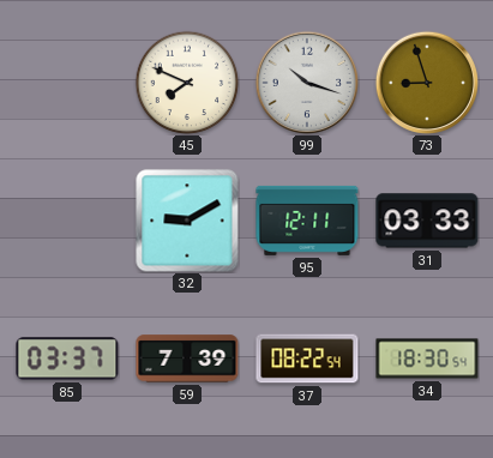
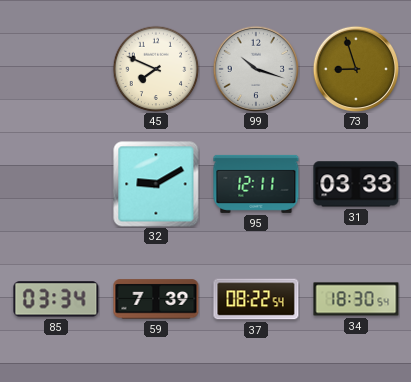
85: 03:37 -> 03:34
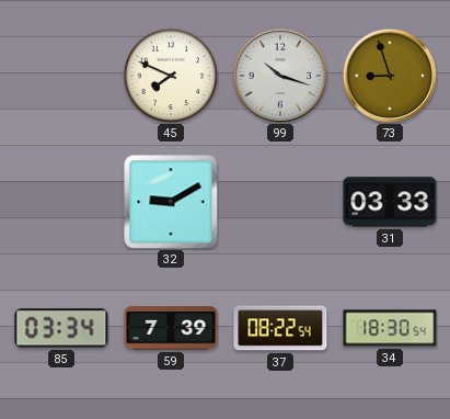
95: 12:11 -> none
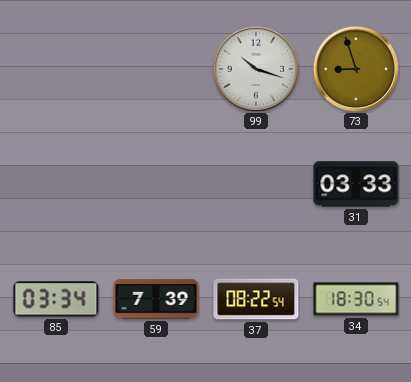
45: 7:49 -> none
32: 9:10 -> none
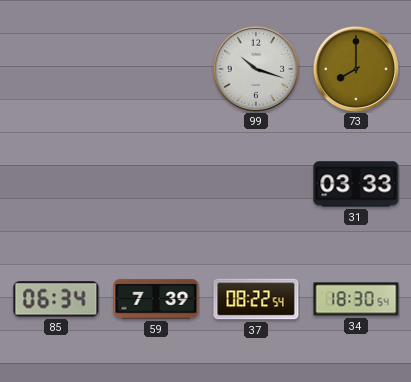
73: 8:57 -> 8:00
85: 03:34 -> 06:34
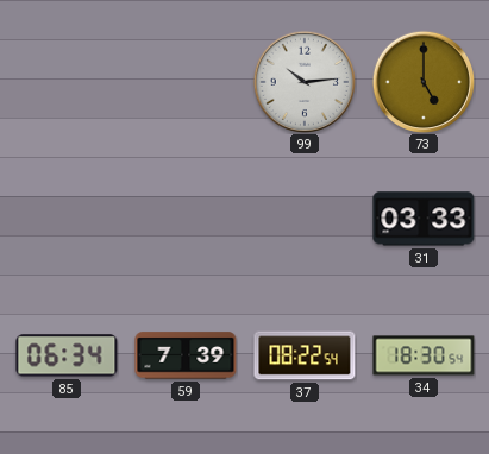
99: 10:18 -> 10:14
73: 8:00 -> 5:00
